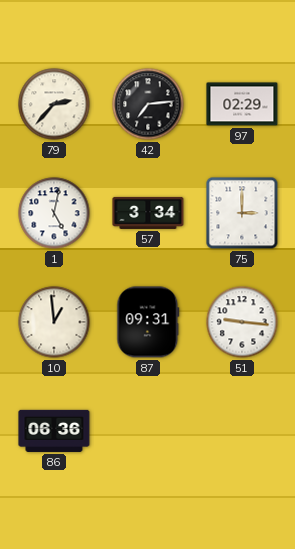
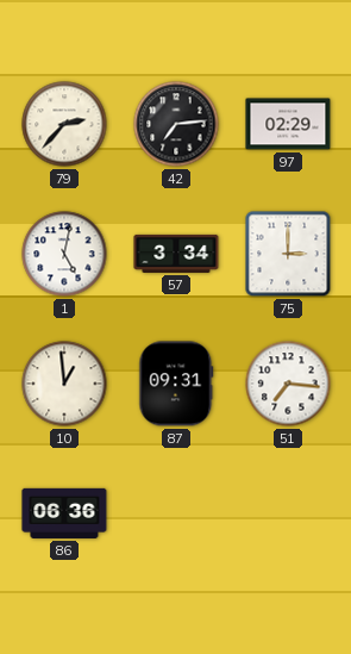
51: 9:16 -> 7:16
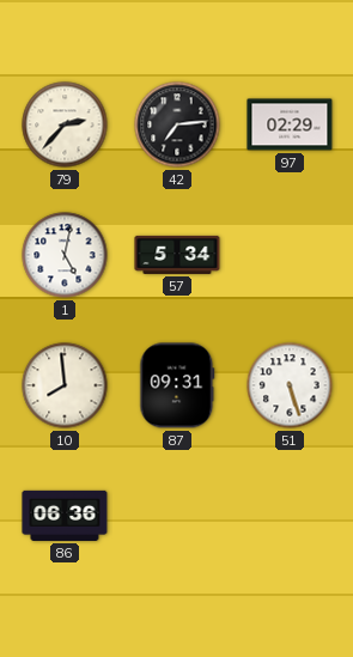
57: 3:34 -> 5:34
75: 3:00 -> none
10: 12:59 -> 7:59
51: 7:16 -> 5:27
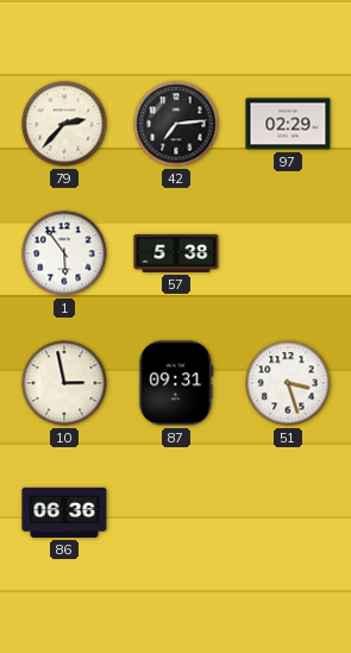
1: 5:02 -> 5:54
57: 5:34 -> 5:38
10: 7:59 -> 2:58
51: 5:27 -> 3:27
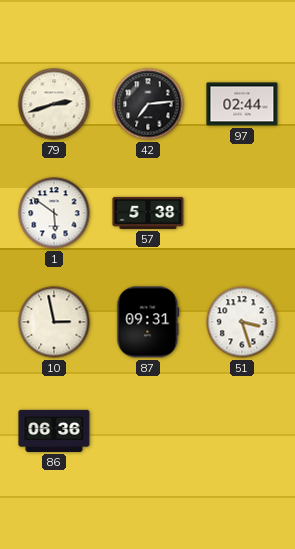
79: 2:37 -> 2:42
97: 02:29 -> 02:44
1: 5:54 -> 5:51
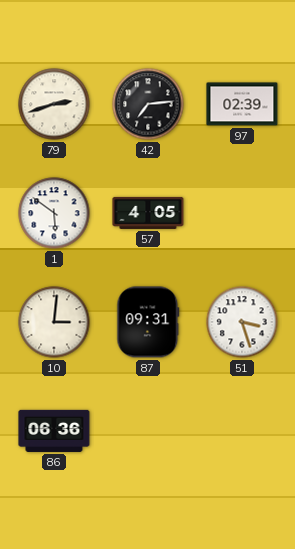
97: 02:44 -> 02:39
57: 5:38 -> 4:05
10: 2:58 -> 3:01
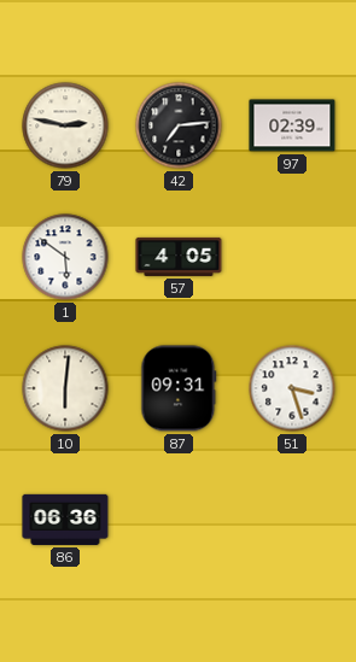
79: 2:42 -> 2:47
10: 3:01 -> 6:01
